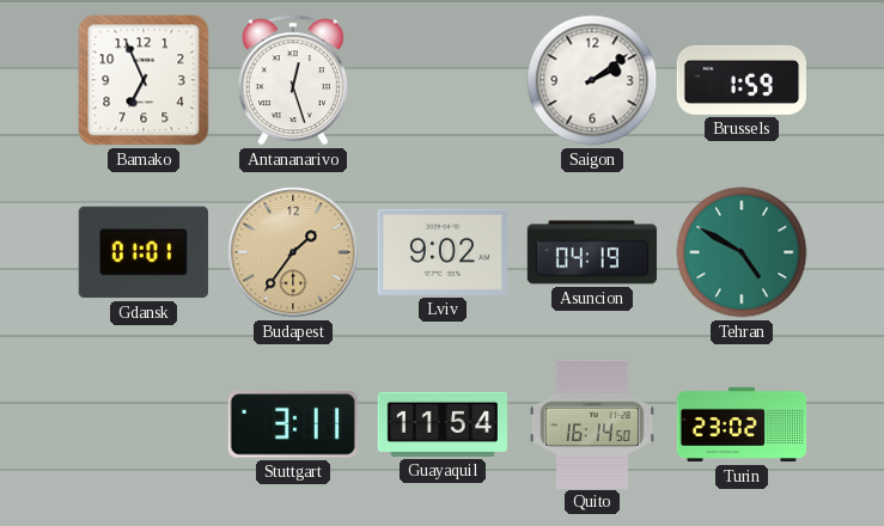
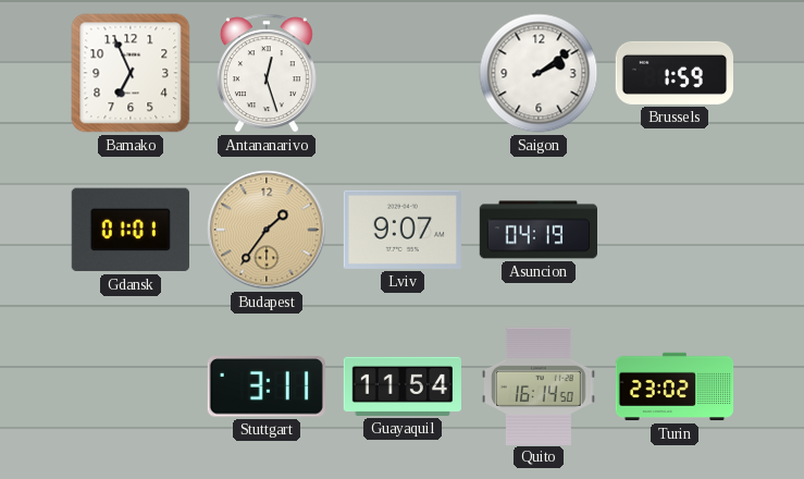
Lviv: 9:02 -> 9:07
Tehran: 4:50 -> none
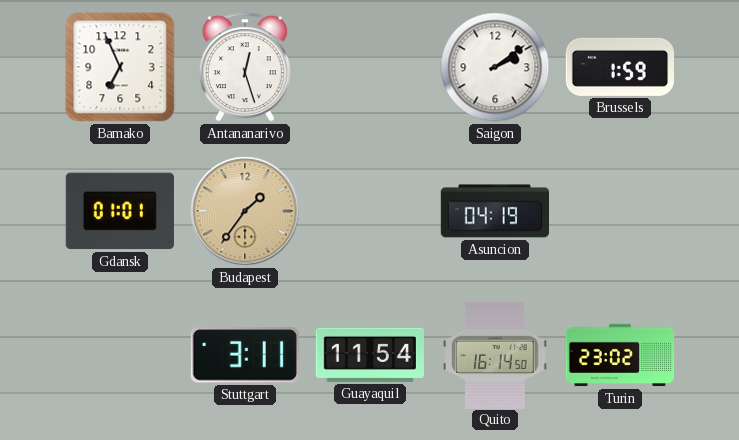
Lviv: 9:07 -> none
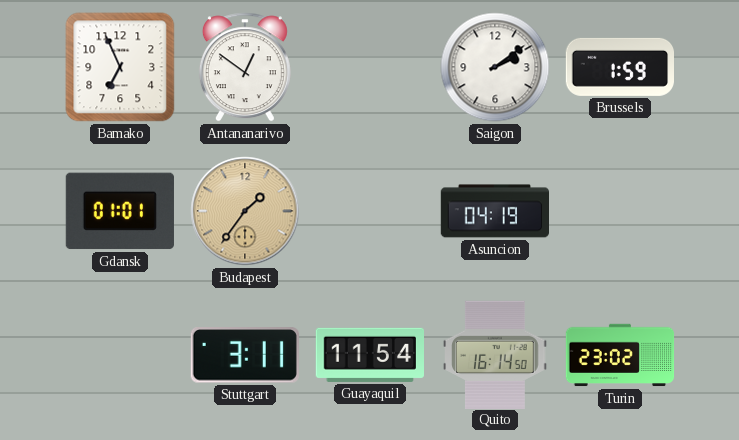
Antananarivo: 12:27 -> 12:51
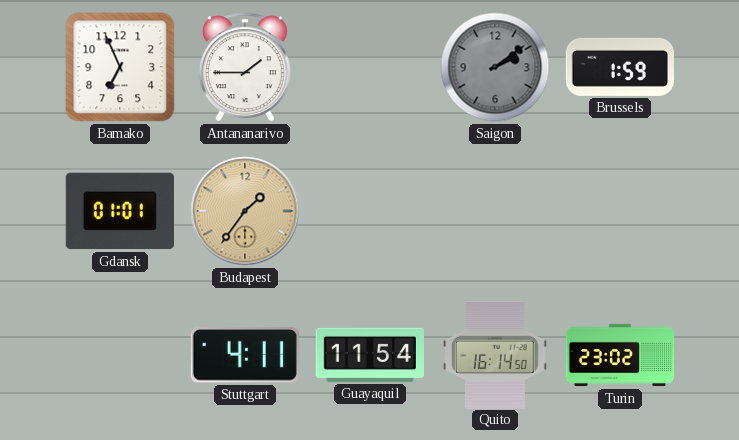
Antananarivo: 12:51 -> 1:45
Saigon dial: white -> grey
Asuncion: 04:19 -> none
Stuttgart: 3:11 -> 4:11
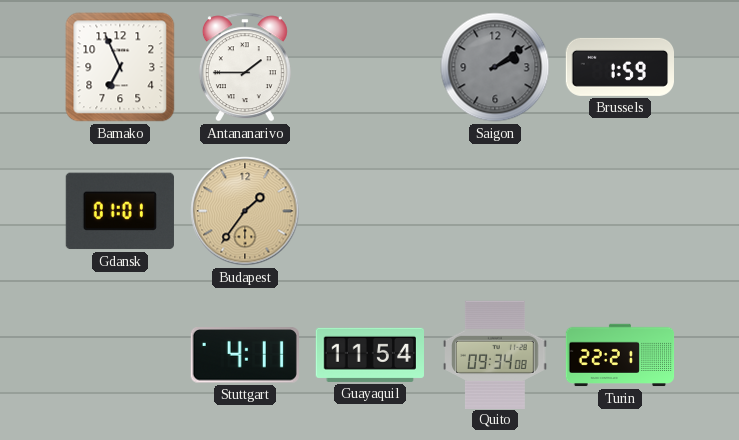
Quito: 16:14 -> 09:34
Turin: 23:02 -> 22:21
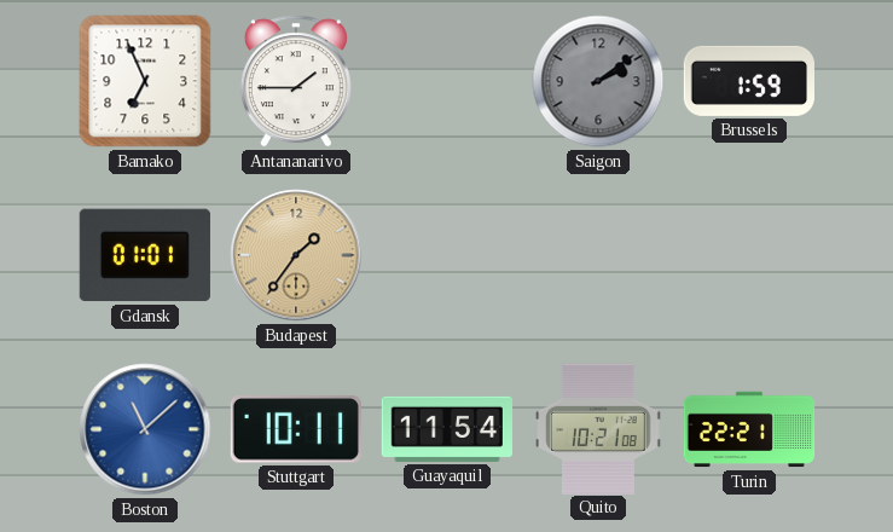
Boston: none -> 11:08
Stuttgart: 4:11 -> 10:11
Quito: 09:34 -> 10:21
